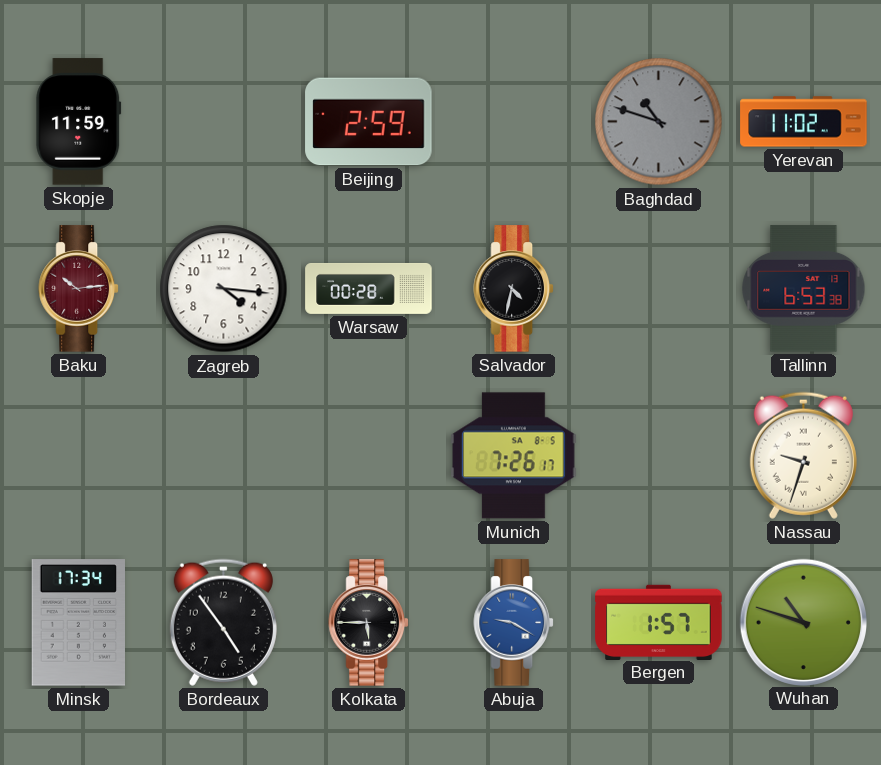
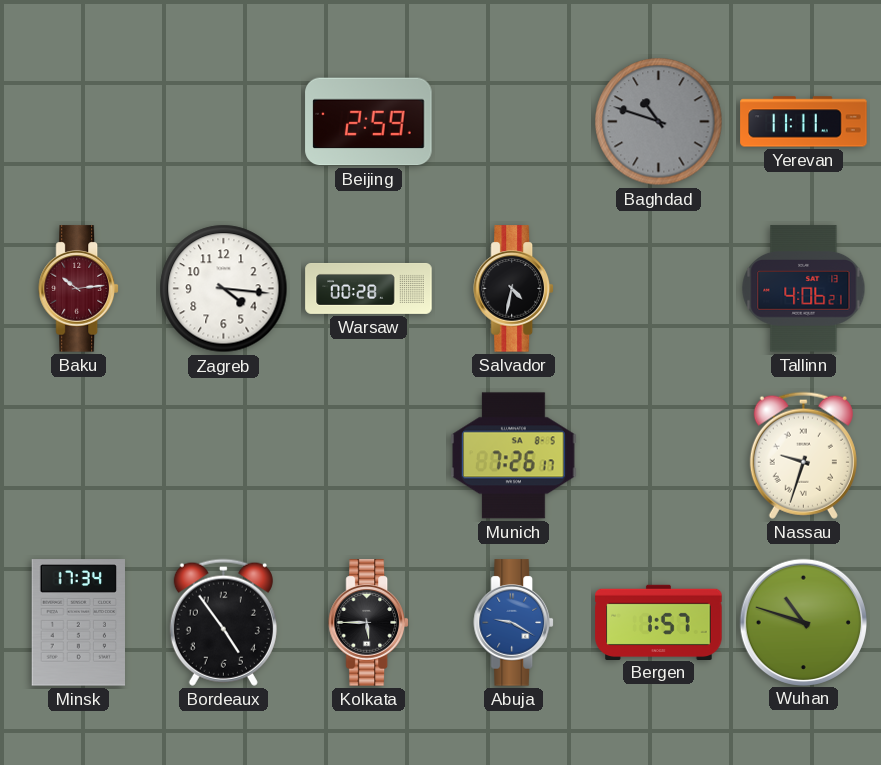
Skopje: 11:59 -> none
Yerevan: 11:02 -> 11:11
Tallinn: 6:53 -> 4:06
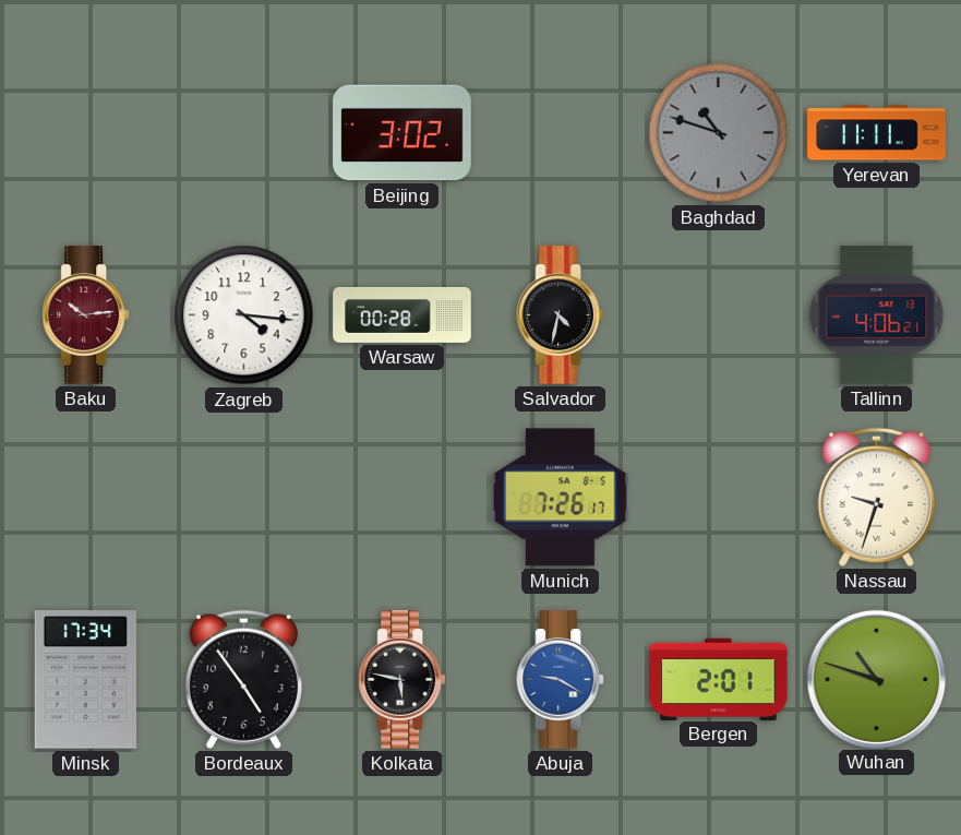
Beijing: 2:59 -> 3:02
Kolkata: 5:45 -> 5:47
Bergen: 1:57 -> 2:01
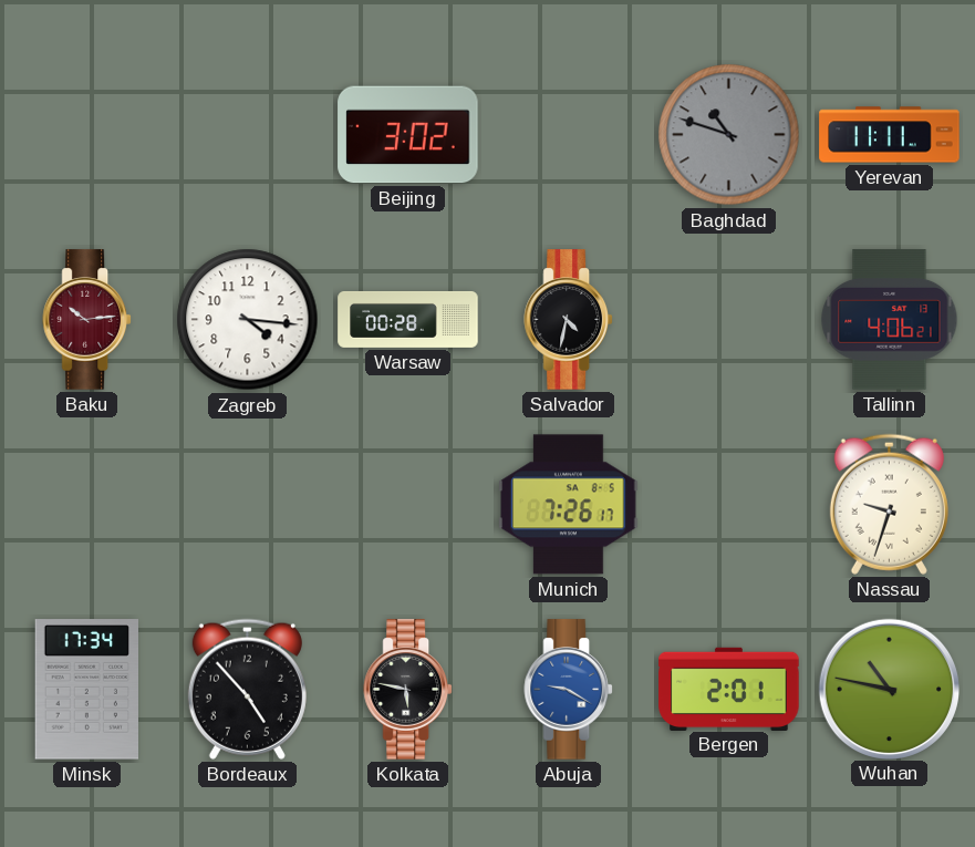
Bordeaux: 4:54 -> 4:53
Wuhan: 10:48 -> 10:47
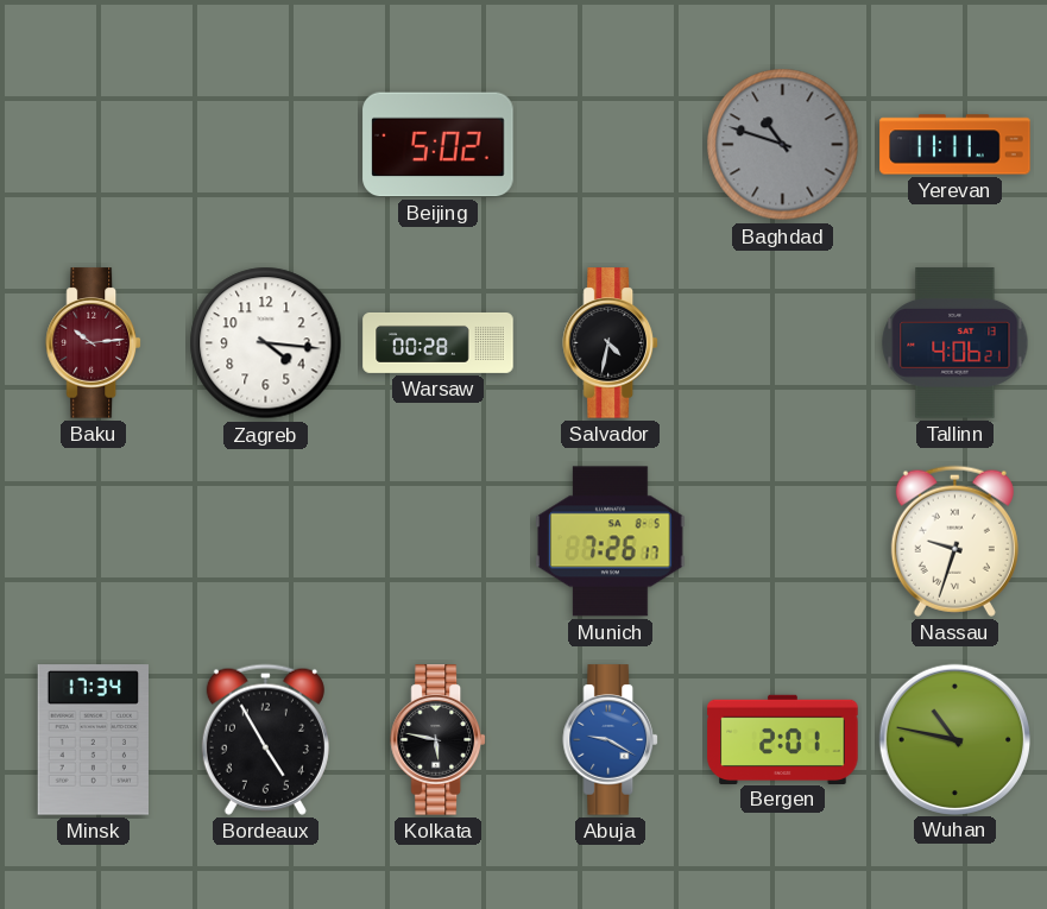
Beijing: 3:02 -> 5:02
Bordeaux: 4:53 -> 4:55
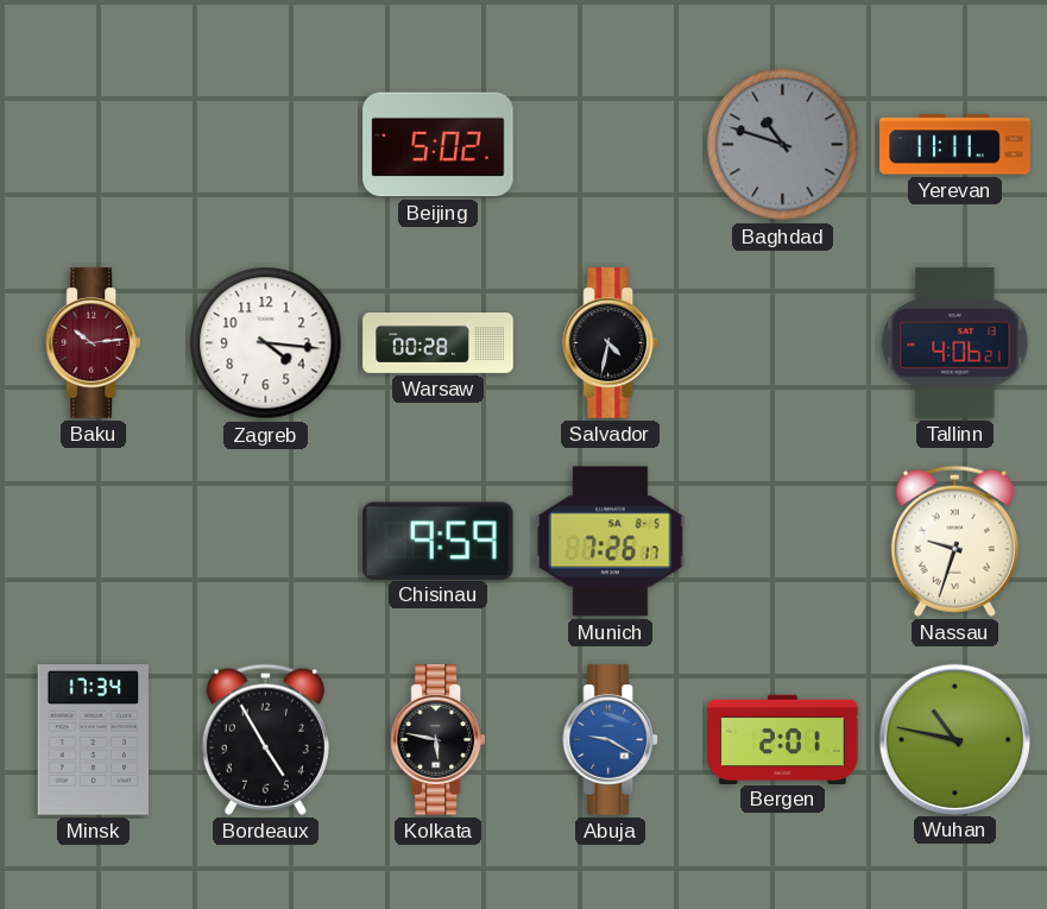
Chisinau: none -> 9:59
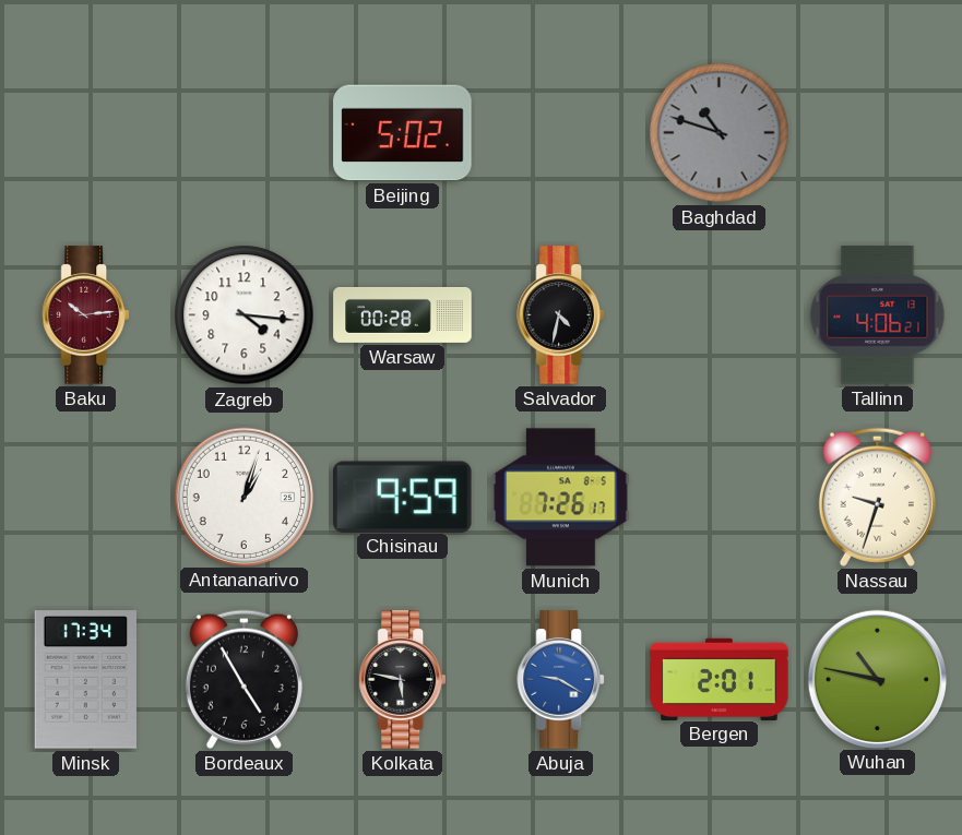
Yerevan: 11:11 -> none
Antananarivo: none -> 1:03
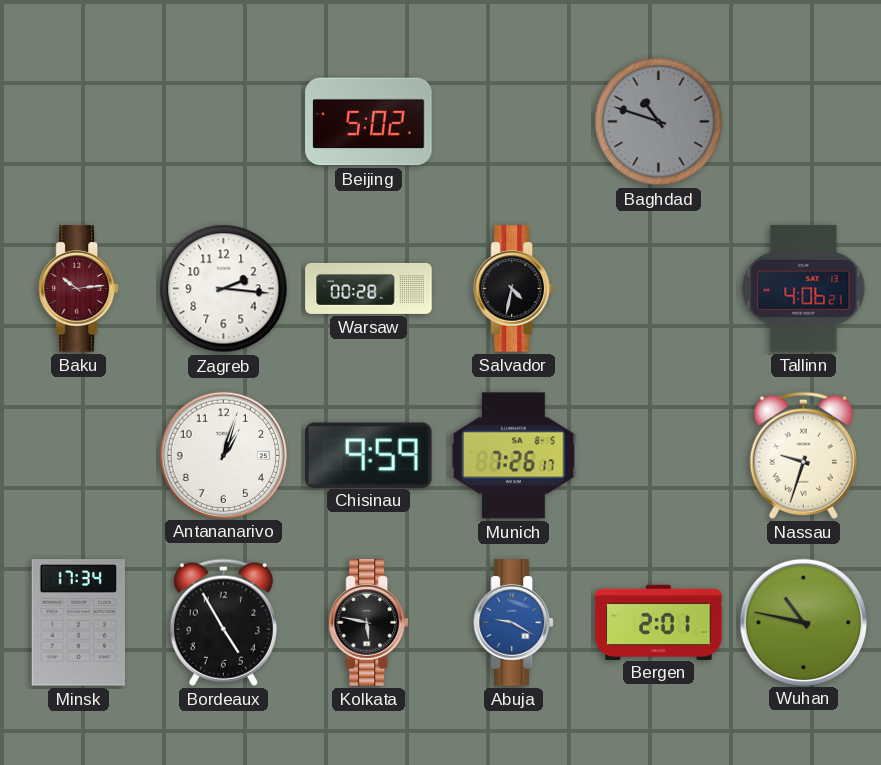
Zagreb: 4:16 -> 2:16
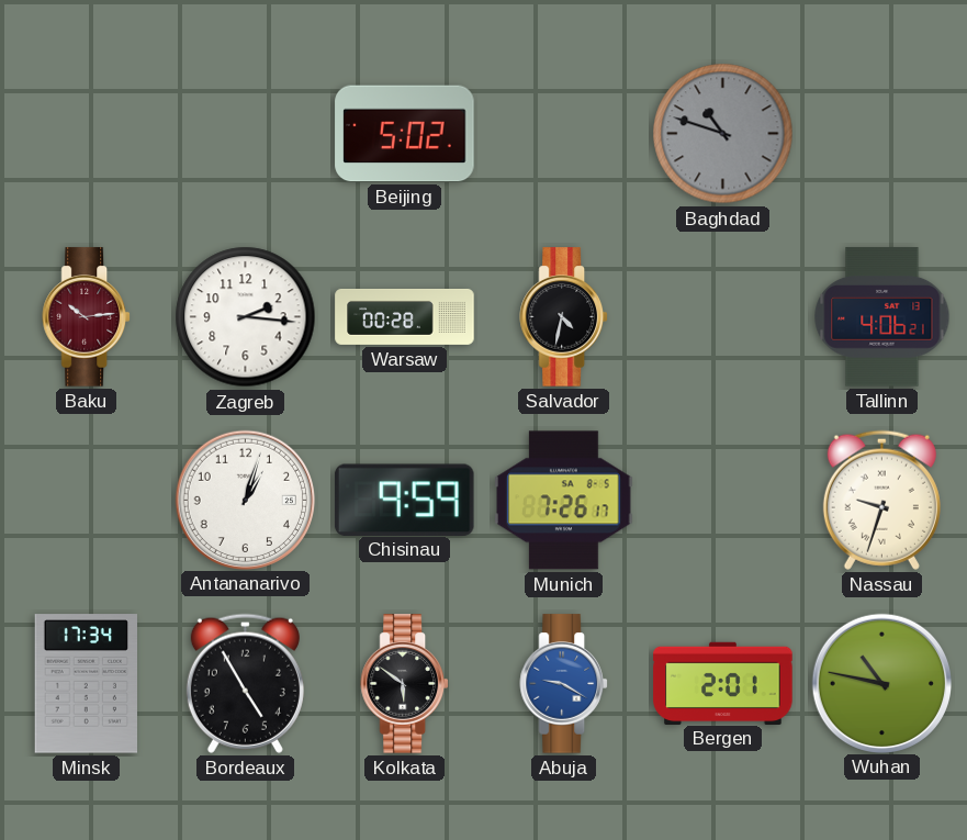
Kolkata: 5:47 -> 5:51
